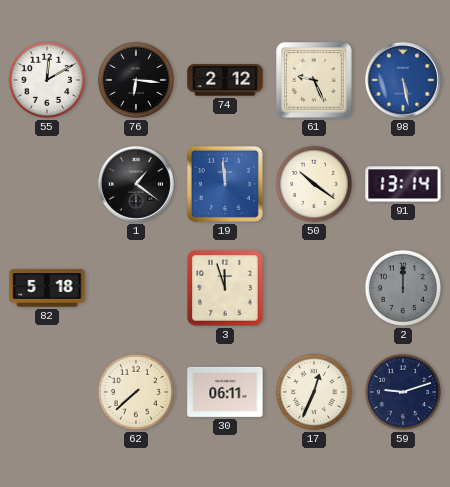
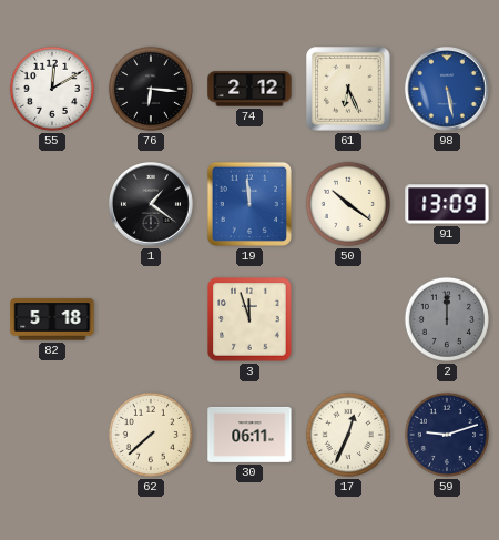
61: 9:26 -> 6:26
91: 13:14 -> 13:09
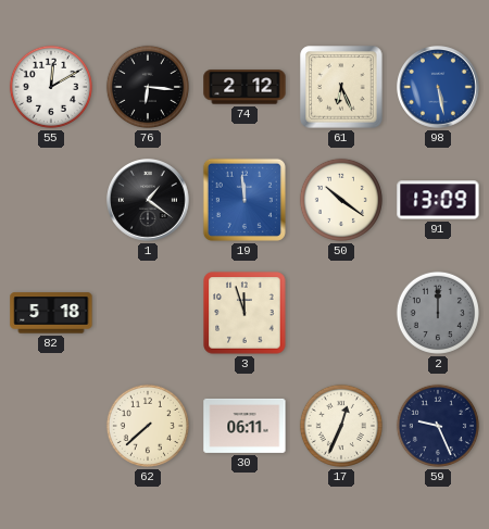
59: 9:12 -> 9:26
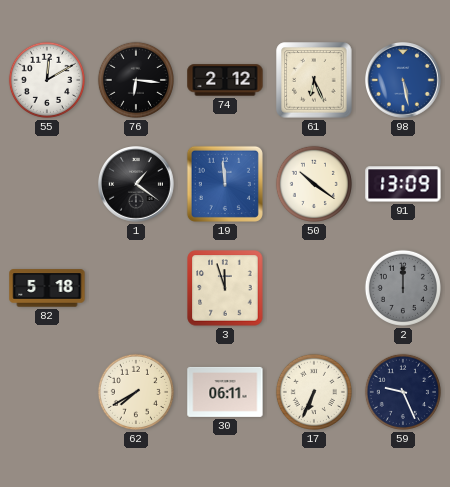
62: 7:38 -> 7:40
17: 12:34 -> 6:34
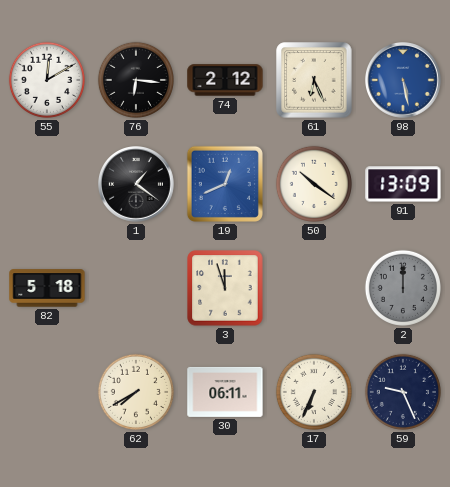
19: 11:59 -> 12:41
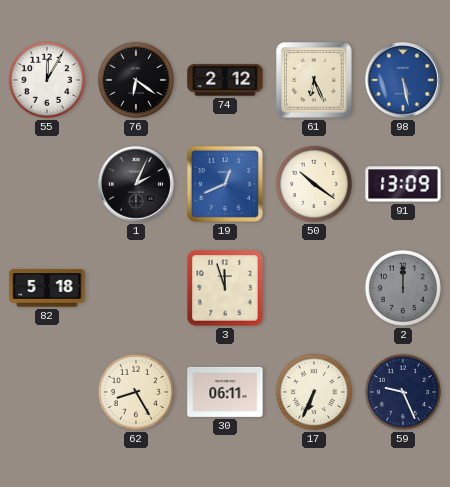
55: 12:10 -> 12:05
76: 6:16 -> 6:21
1: 1:21 -> 2:04
62: 7:40 -> 8:25
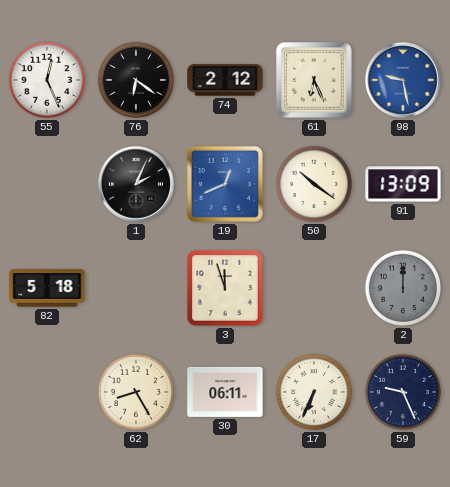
55: 12:05 -> 12:26
98: 5:28 -> 9:28
